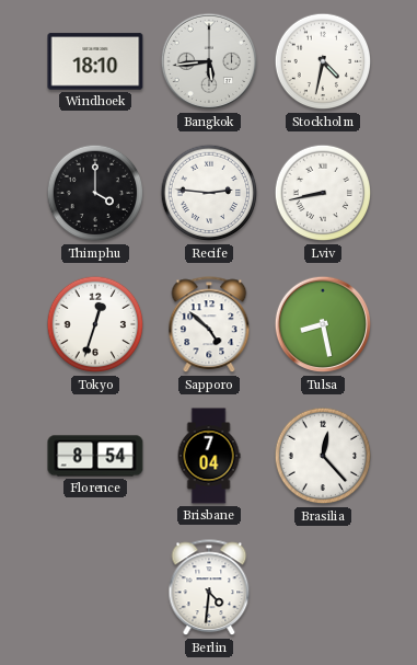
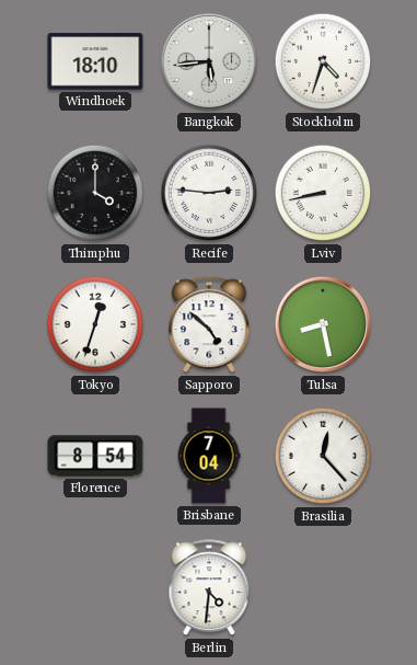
Stockholm: 4:32 -> 4:33
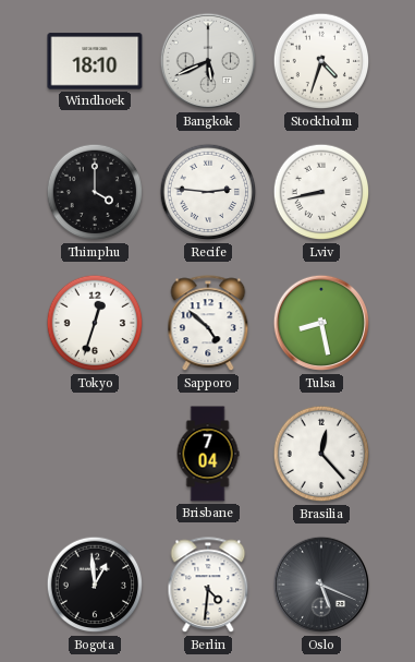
Bangkok: 5:44 -> 5:41
Florence: 8:54 -> none
Bogota: none -> 12:59
Oslo: none -> 5:19
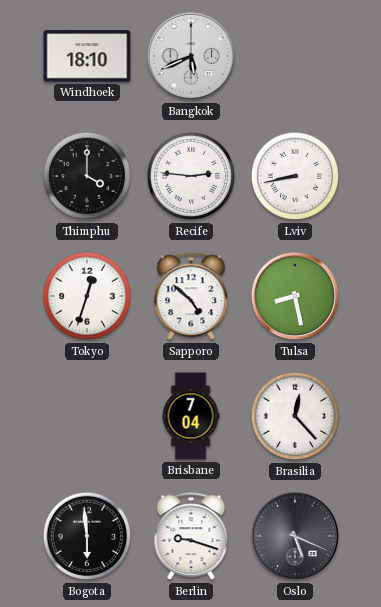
Stockholm: 4:33 -> none
Bogota: 12:59 -> 5:59
Berlin: 4:31 -> 9:18
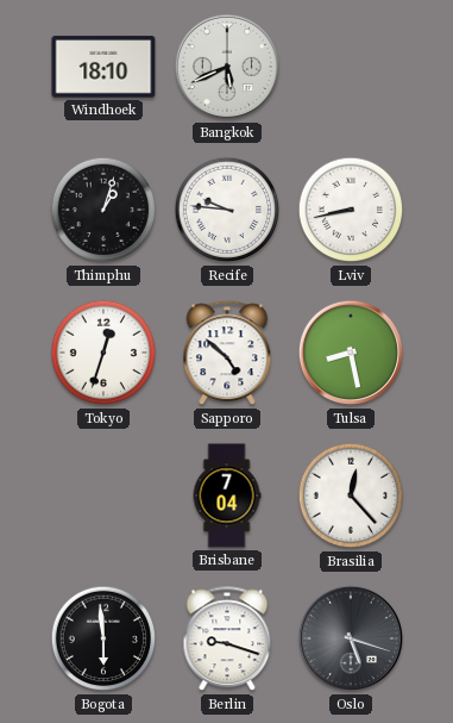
Thimphu: 4:00 -> 1:03
Recife: 2:46 -> 9:46
Oslo: 5:19 -> 5:18
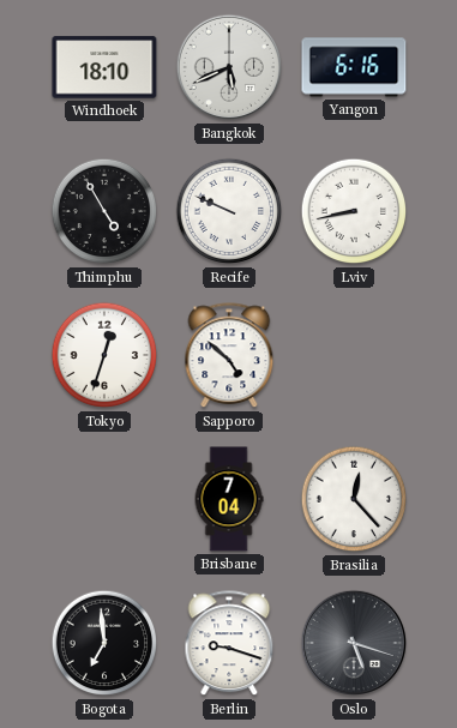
Yangon: none -> 6:16
Thimphu: 1:03 -> 4:55
Recife: 9:46 -> 9:49
Tulsa: 8:28 -> none
Bogota: 5:59 -> 6:59
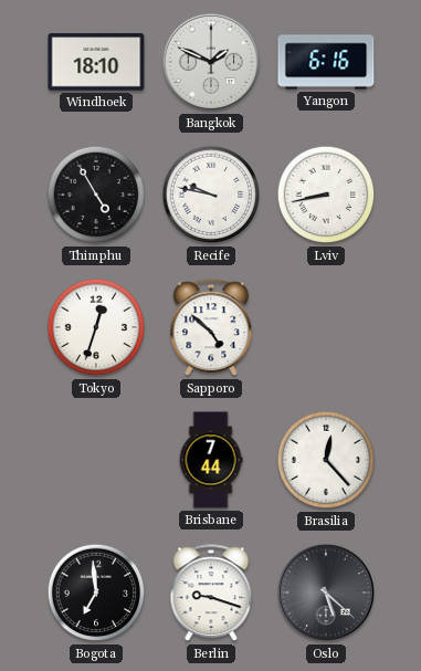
Bangkok: 5:41 -> 1:49
Recife: 9:49 -> 9:47
Brisbane: 7:04 -> 7:44
Oslo: 5:18 -> 5:22
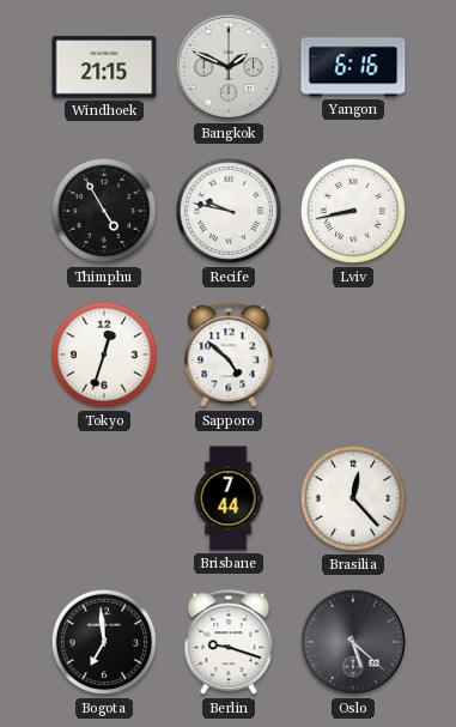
Windhoek: 18:10 -> 21:15
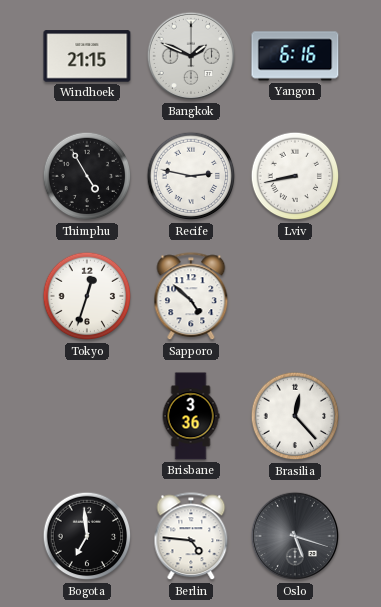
Recife: 9:47 -> 2:47
Brisbane: 7:44 -> 3:36
Berlin: 9:18 -> 4:46
Oslo: 5:22 -> 5:18
